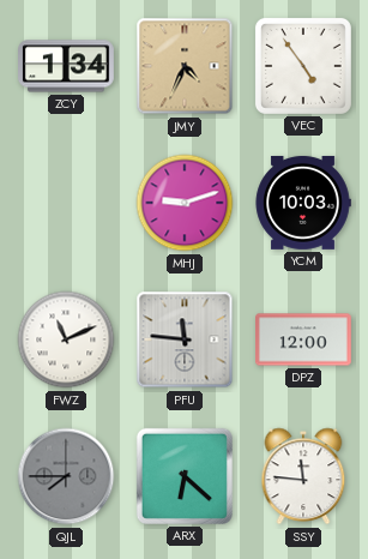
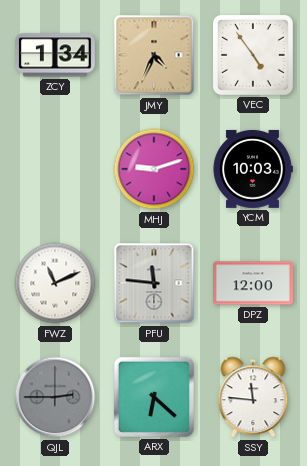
QJL: 7:45 -> 2:45
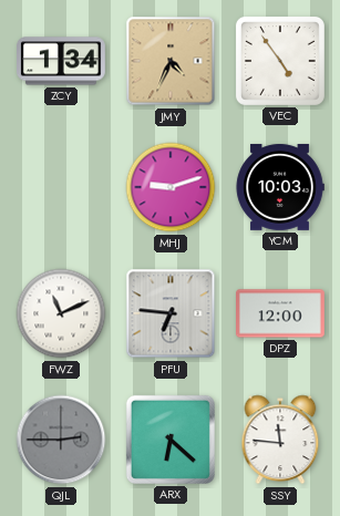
PFU: 11:46 -> 6:46
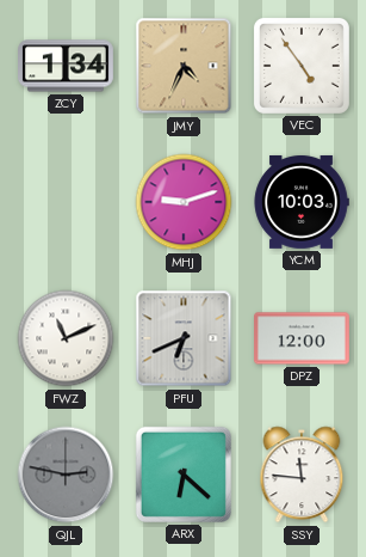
PFU: 6:46 -> 6:41
QJL: 2:45 -> 2:47
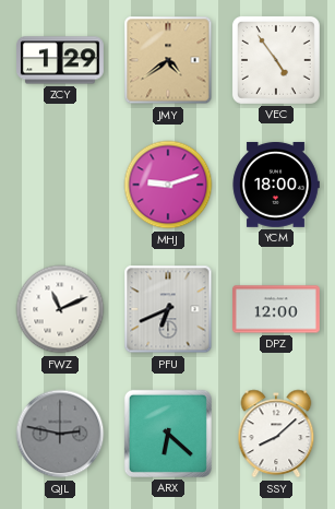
ZCY: 1:34 -> 1:29
JMY: 4:34 -> 4:39
YCM: 10:03 -> 18:00
SSY: 11:46 -> 8:08
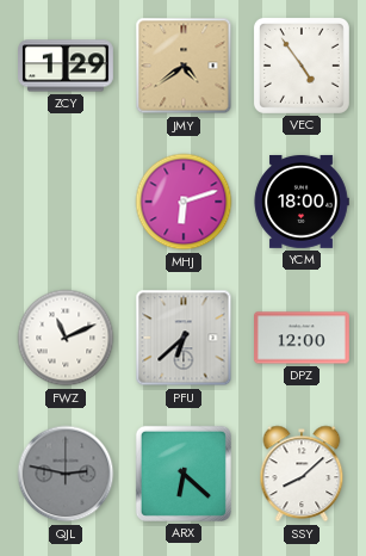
MHJ: 9:12 -> 6:12
PFU: 6:41 -> 6:38
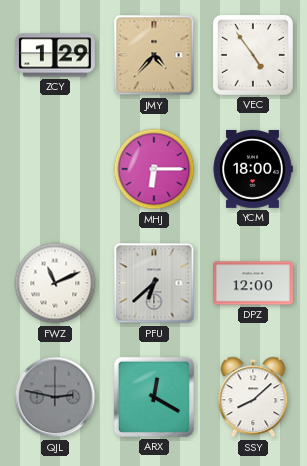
JMY: 4:39 -> 4:37
MHJ: 6:12 -> 6:15
ARX: 6:22 -> 12:20
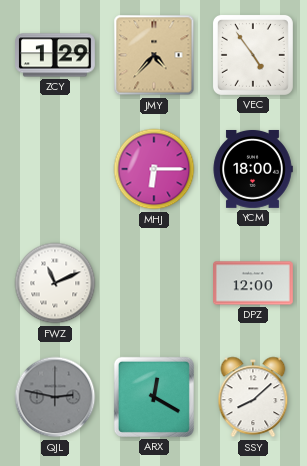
PFU: 6:38 -> none
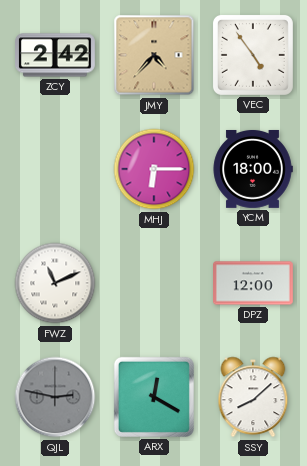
ZCY: 1:29 -> 2:42
